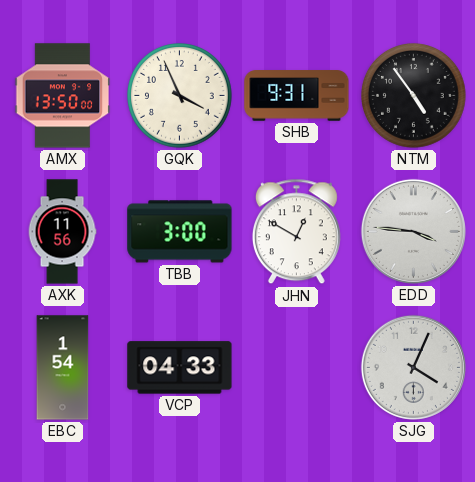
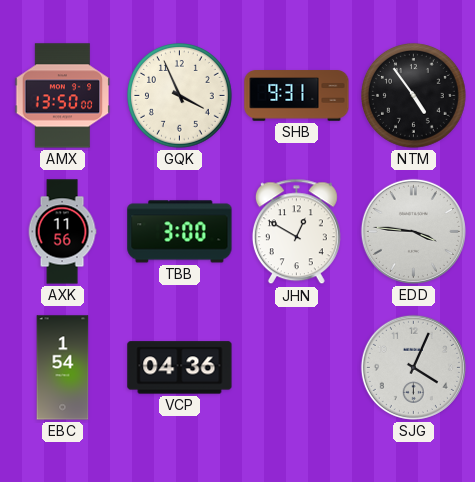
VCP: 04:33 -> 04:36
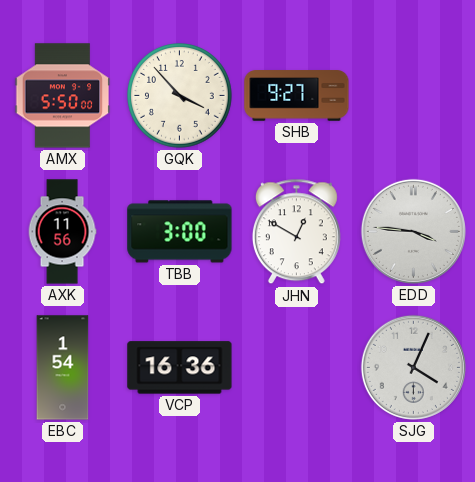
AMX: 13:50 -> 5:50
GQK: 3:56 -> 3:53
SHB: 9:31 -> 9:27
NTM: 4:54 -> none
VCP: 04:36 -> 16:36
